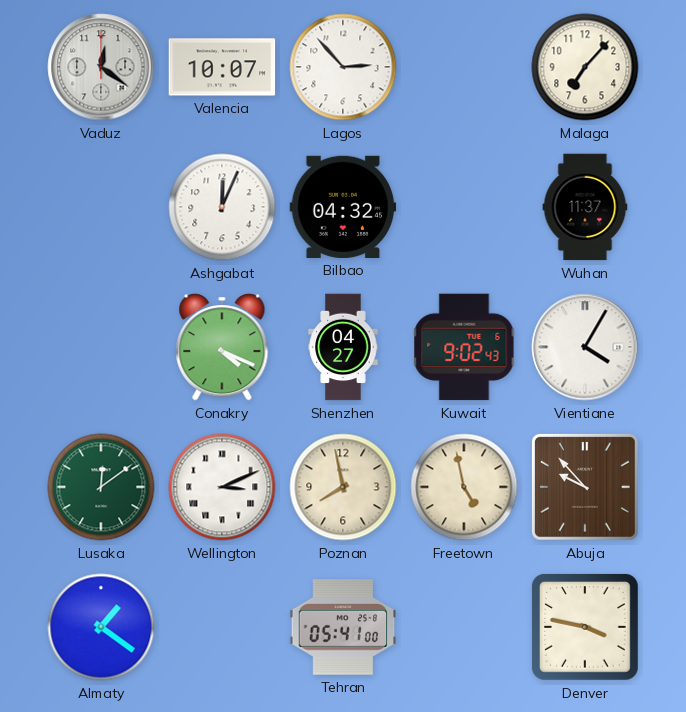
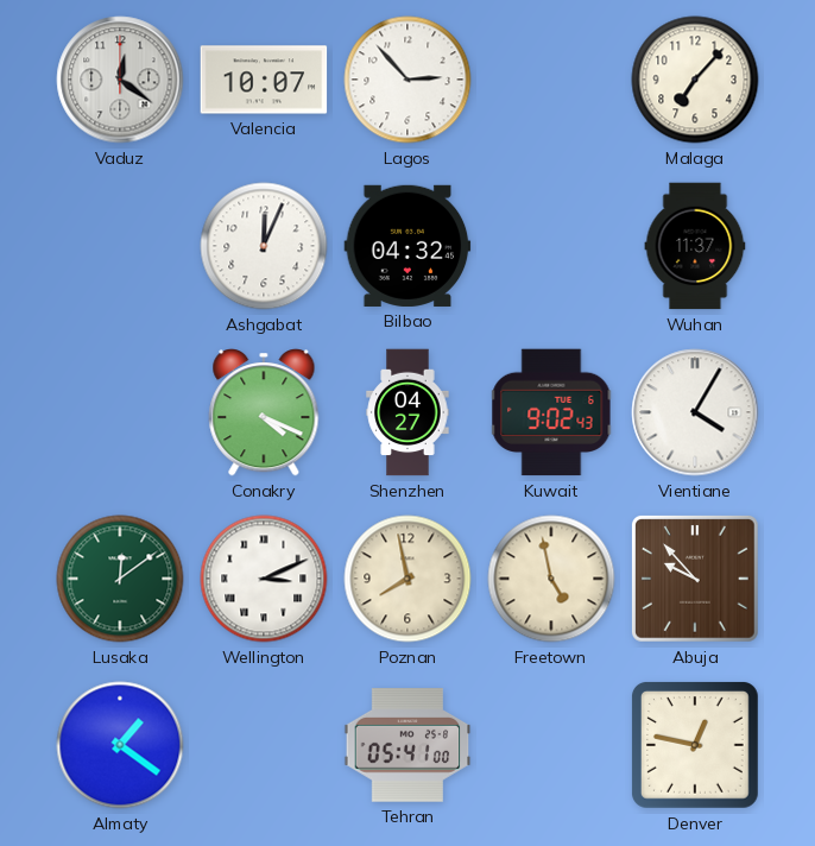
Denver: 3:47 -> 12:47
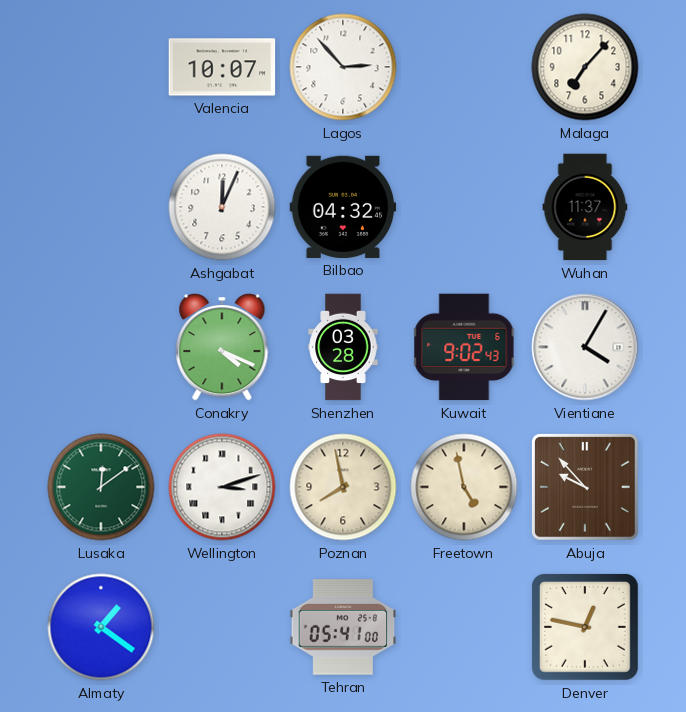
Vaduz: 12:21 -> none
Shenzhen: 04:27 -> 03:28
Wellington: 3:11 -> 3:12
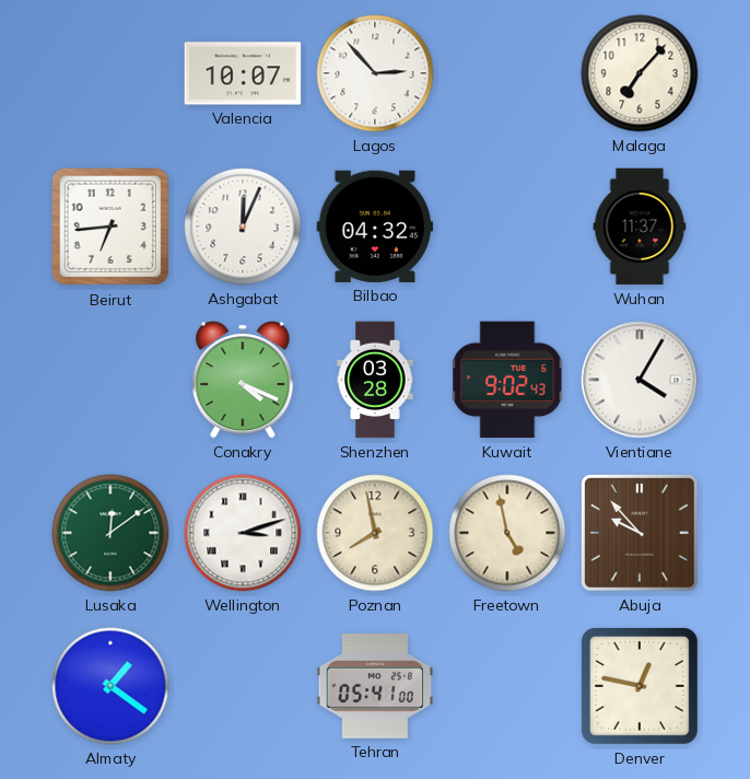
Beirut: none -> 6:44
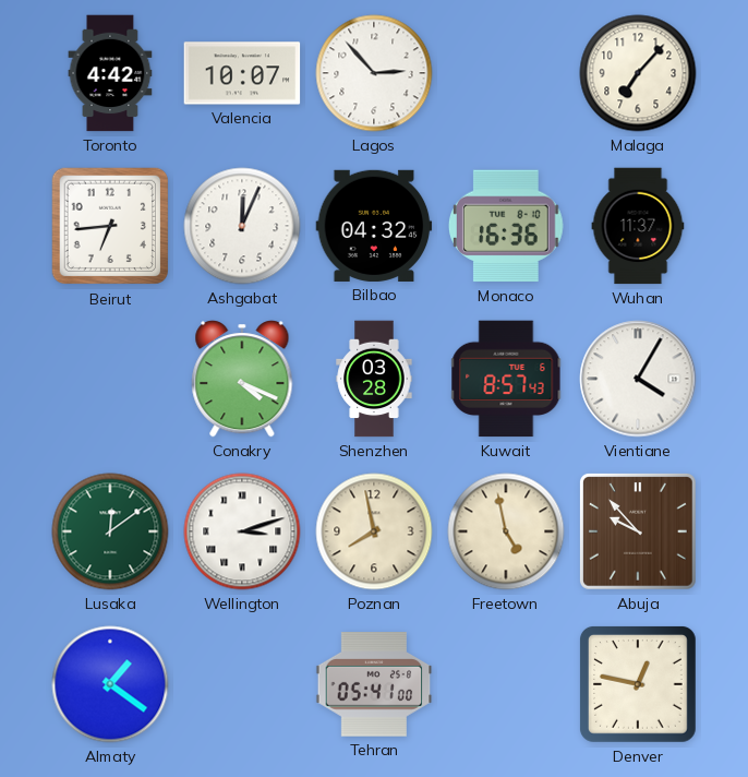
Toronto: none -> 4:42
Monaco: none -> 16:36
Kuwait: 9:02 -> 8:57
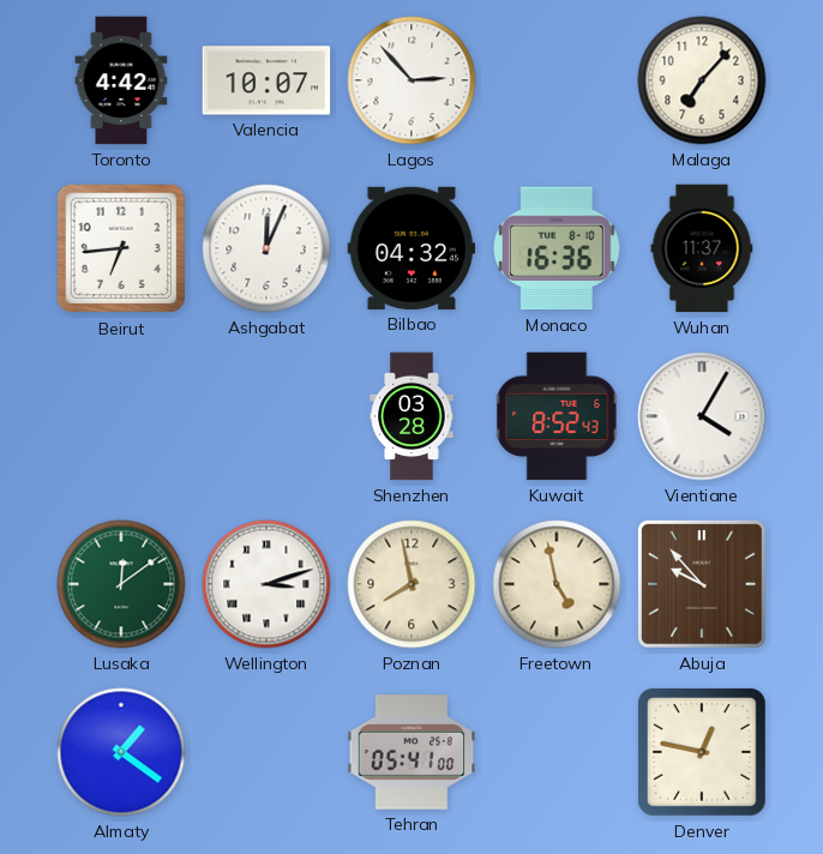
Conakry: 4:19 -> none
Kuwait: 8:57 -> 8:52
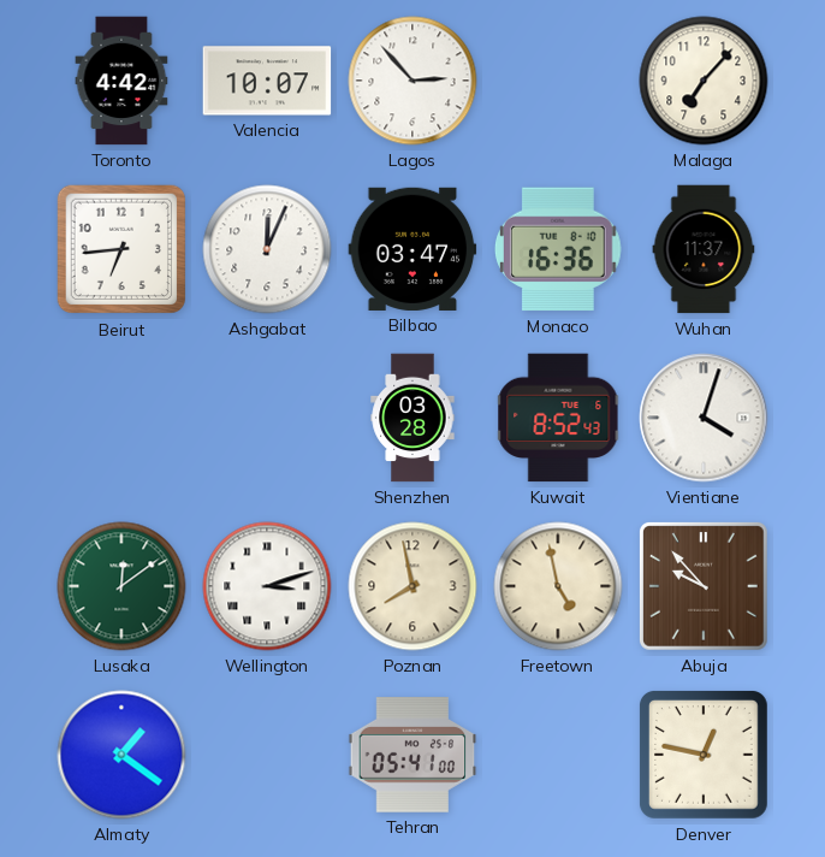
Bilbao: 04:32 -> 03:47
Vientiane: 4:05 -> 4:03
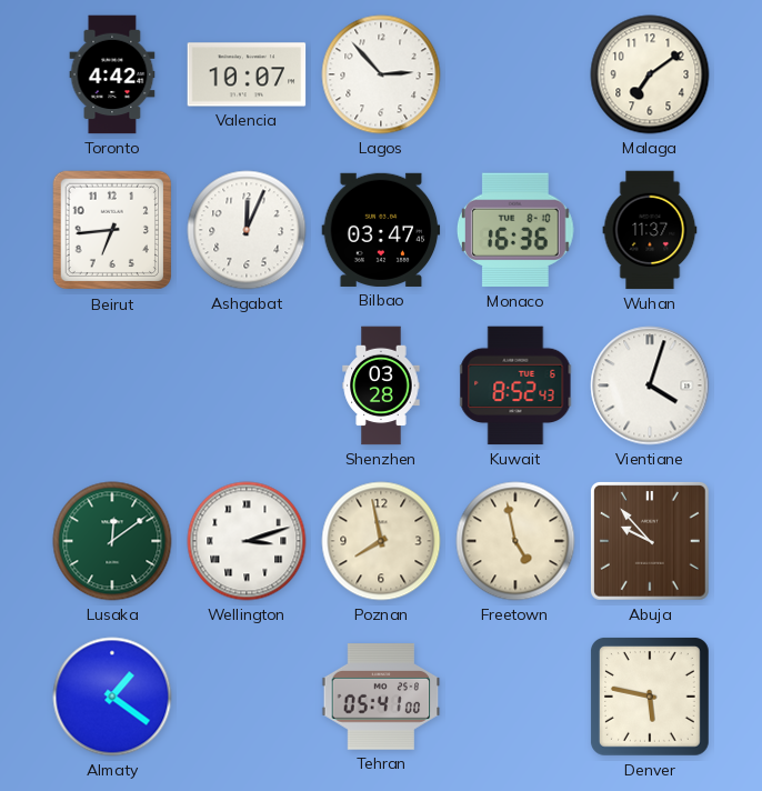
Malaga: 7:07 -> 7:09
Denver: 12:47 -> 5:47
